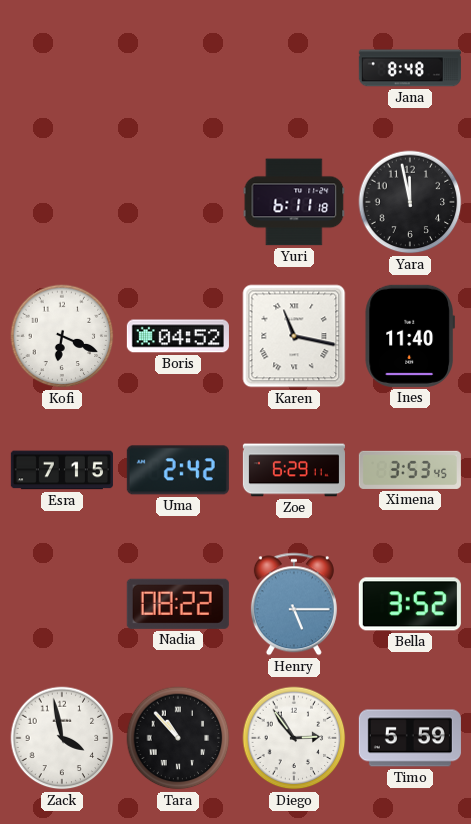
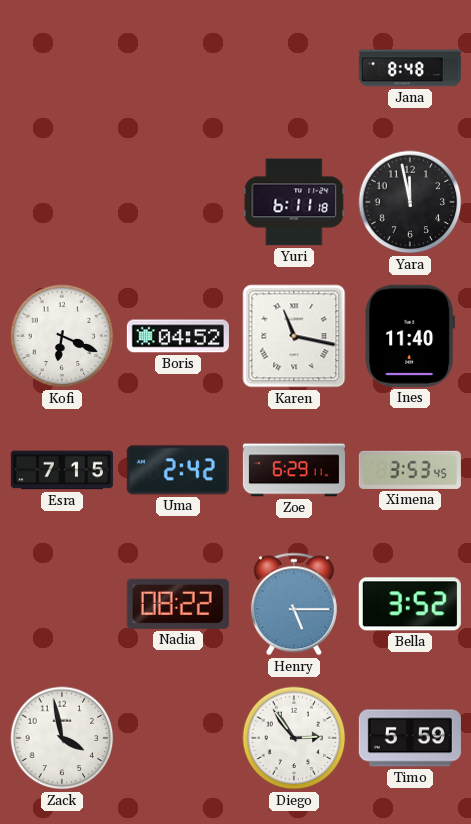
Tara: 10:53 -> none
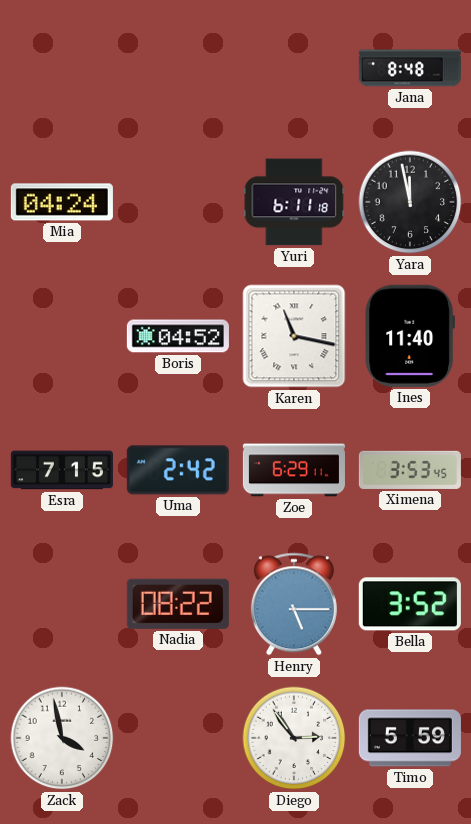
Mia: none -> 04:24
Kofi: 6:19 -> none
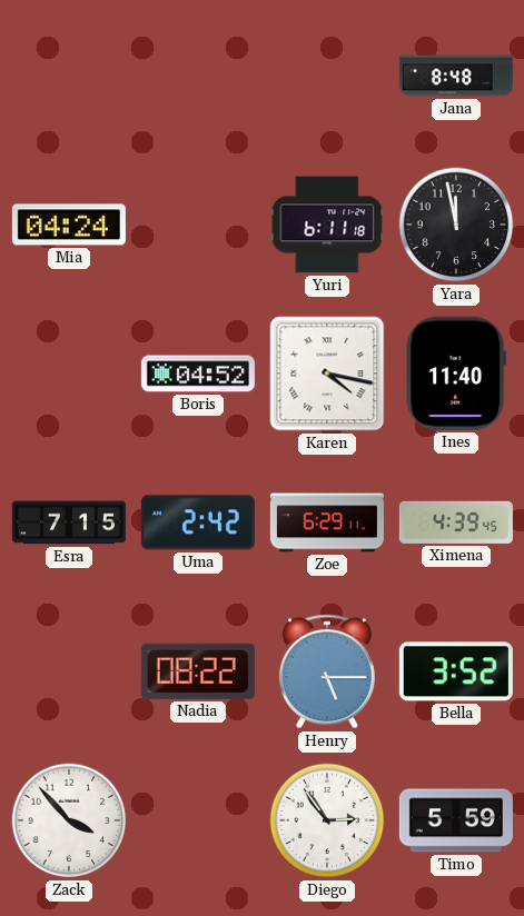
Karen: 11:17 -> 4:17
Ximena: 3:53 -> 4:39
Zack: 3:58 -> 3:53
